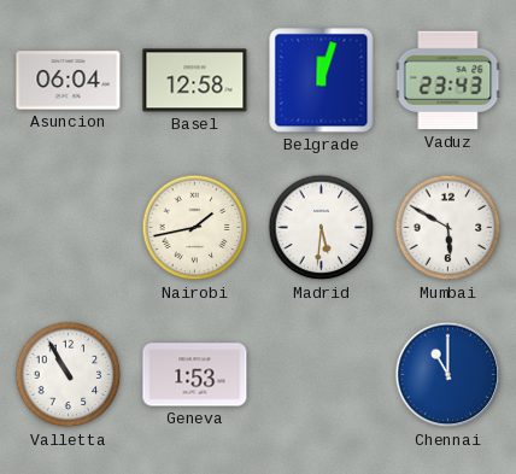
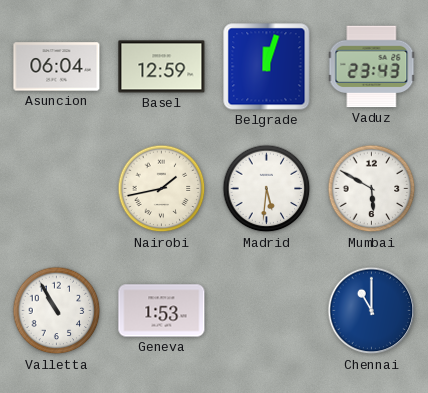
Basel: 12:58 -> 12:59
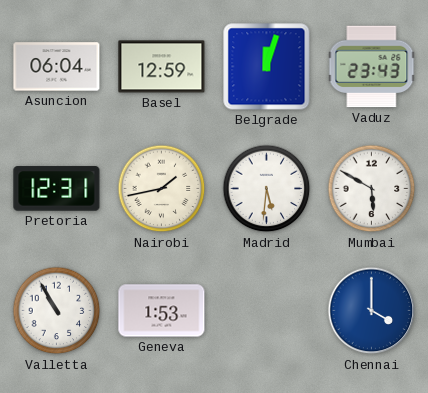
Pretoria: none -> 12:31
Chennai: 11:00 -> 4:00
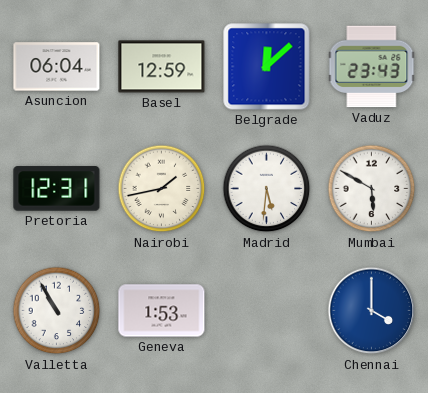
Belgrade: 12:03 -> 12:08
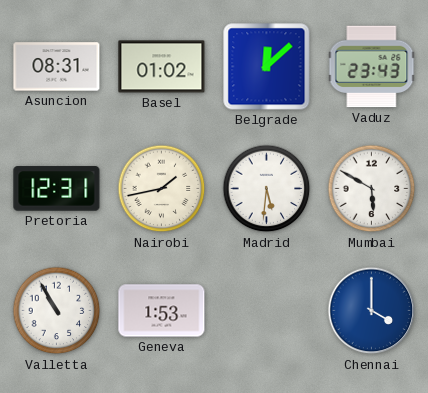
Asuncion: 06:04 -> 08:31
Basel: 12:59 -> 01:02
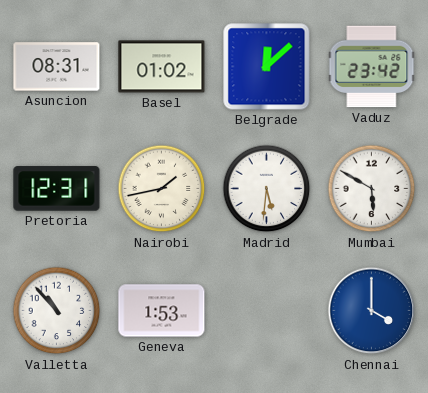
Vaduz: 23:43 -> 23:42
Valletta: 10:55 -> 10:53
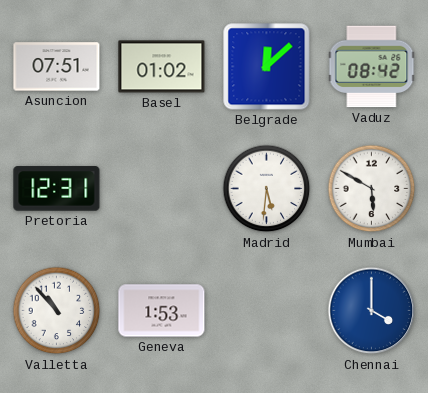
Asuncion: 08:31 -> 07:51
Vaduz: 23:42 -> 08:42
Nairobi: 1:43 -> none
